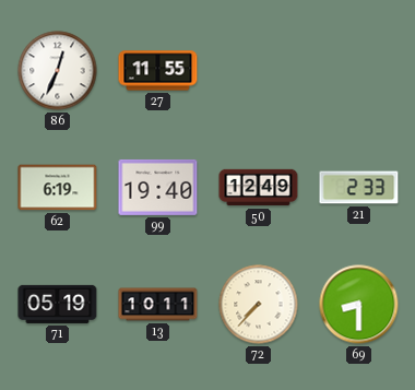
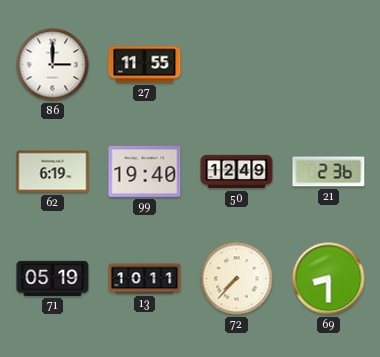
86: 12:34 -> 3:00
21: 2:33 -> 2:36
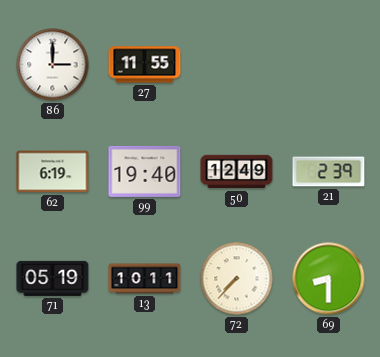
21: 2:36 -> 2:39
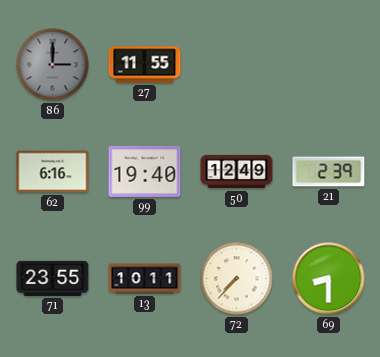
86 dial: white -> grey
62: 6:19 -> 6:16
71: 05:19 -> 23:55
